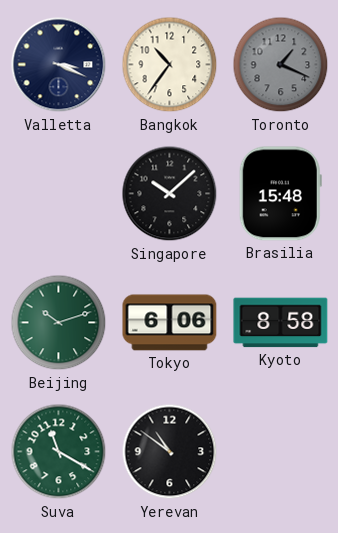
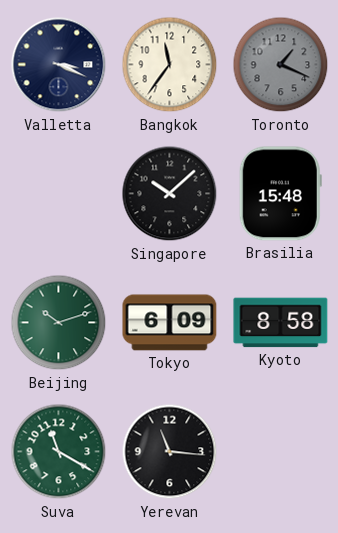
Bangkok: 10:36 -> 11:36
Tokyo: 6:06 -> 6:09
Yerevan: 10:51 -> 11:16
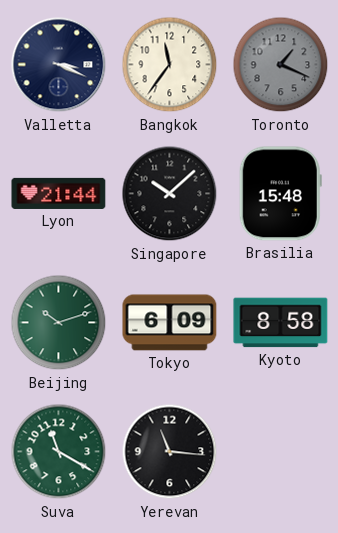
Lyon: none -> 21:44
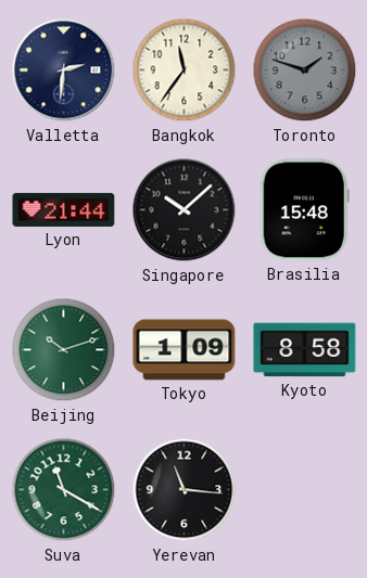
Valletta: 3:19 -> 2:31
Toronto: 1:19 -> 1:48
Tokyo: 6:09 -> 1:09
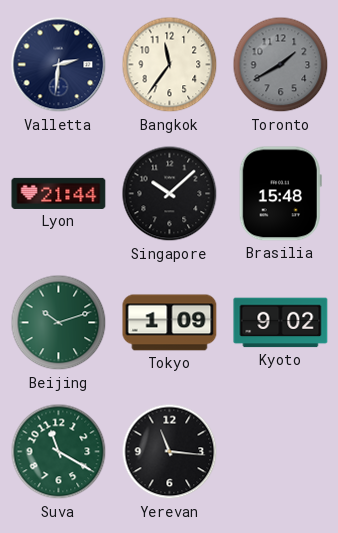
Toronto: 1:48 -> 1:40
Kyoto: 8:58 -> 9:02
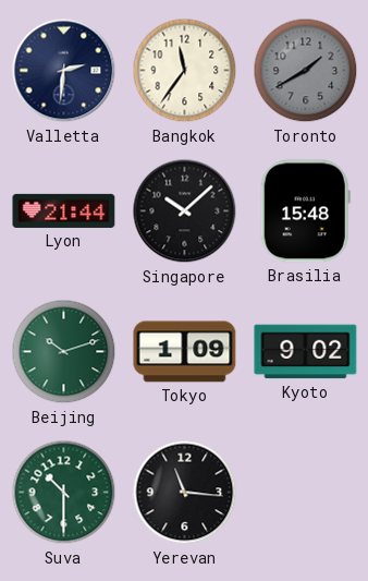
Suva: 11:20 -> 10:30
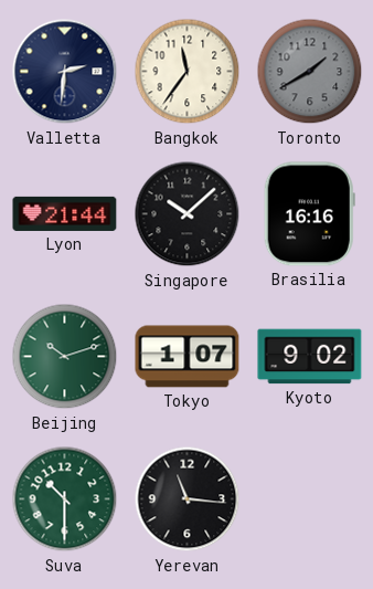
Brasilia: 15:48 -> 16:16
Tokyo: 1:09 -> 1:07
